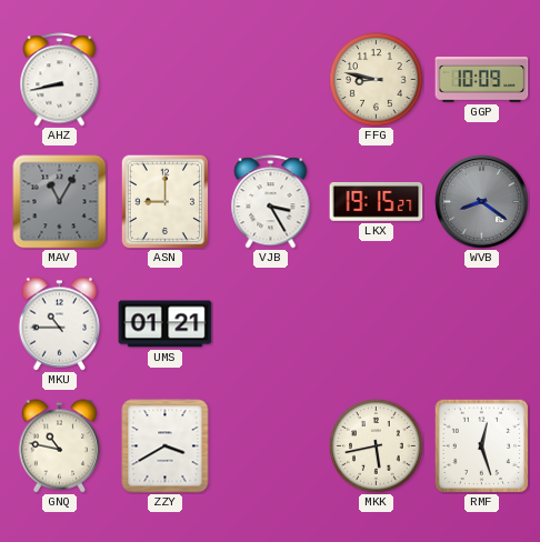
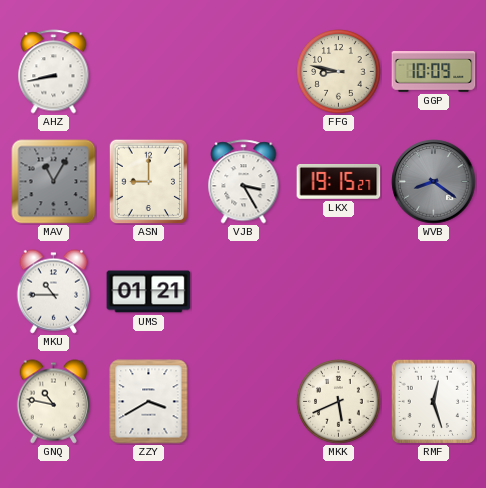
MKK: 5:43 -> 5:41
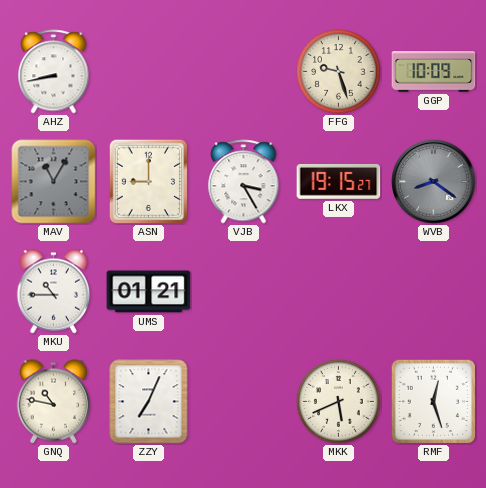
FFG: 8:47 -> 9:27
ZZY: 3:40 -> 7:04
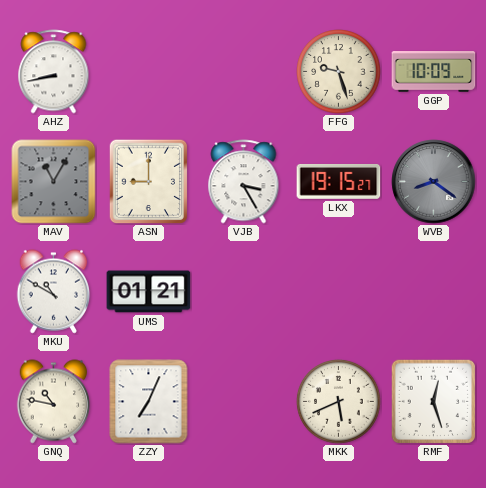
MKU: 10:45 -> 10:50
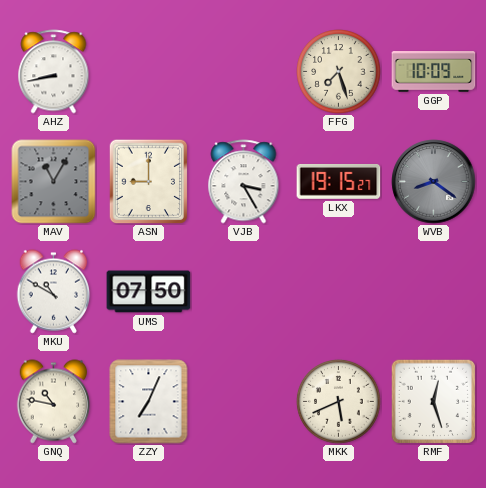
FFG: 9:27 -> 7:27
UMS: 01:21 -> 07:50
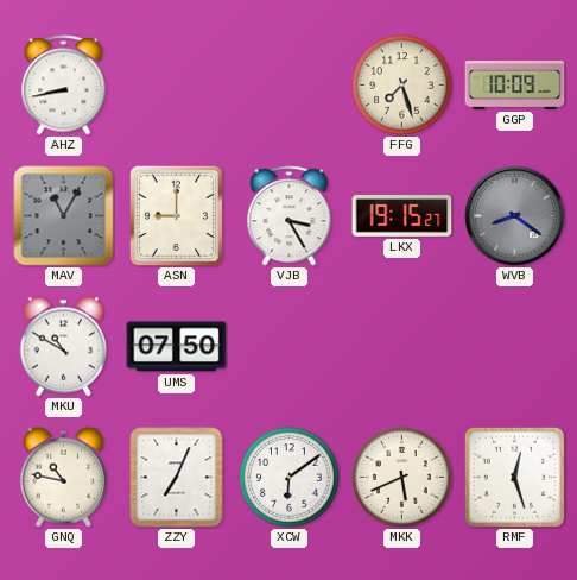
XCW: none -> 6:09
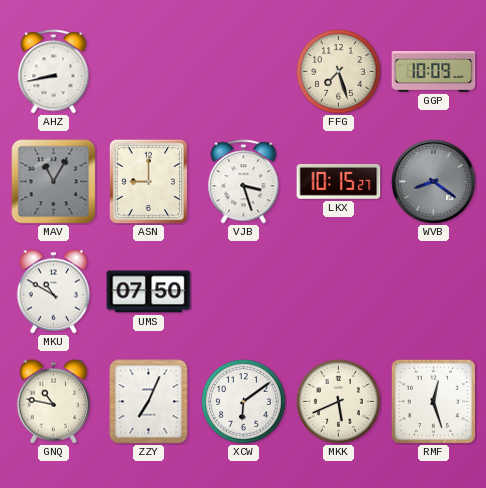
VJB: 3:25 -> 3:27
LKX: 19:15 -> 10:15
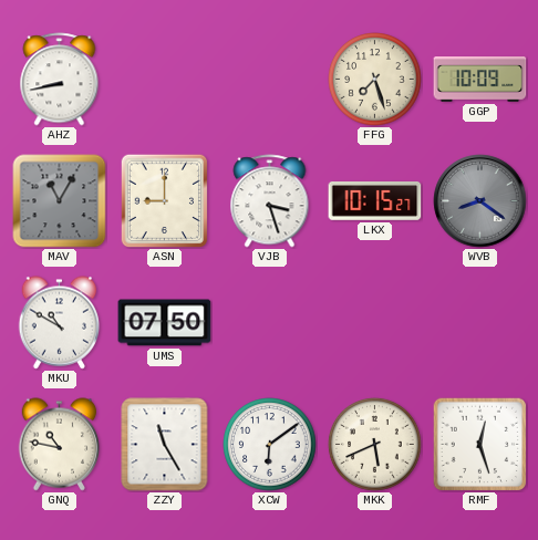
ZZY: 7:04 -> 11:25
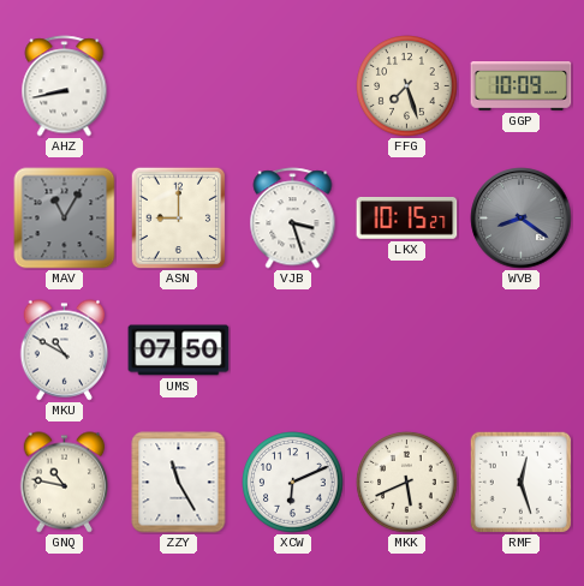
XCW: 6:09 -> 6:11
